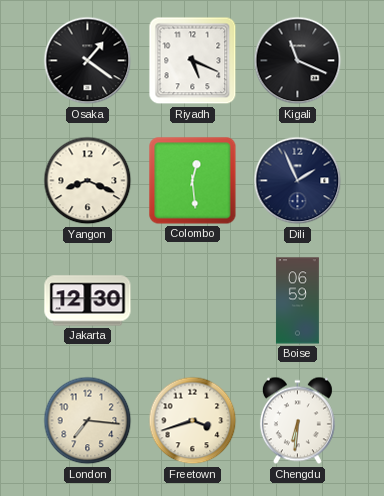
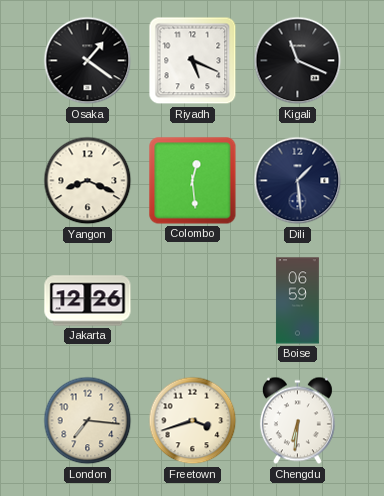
Dili: 1:56 -> 1:29
Jakarta: 12:30 -> 12:26
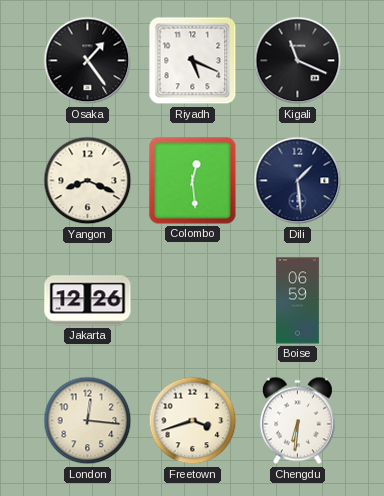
Osaka: 1:21 -> 1:24
London: 7:16 -> 12:16
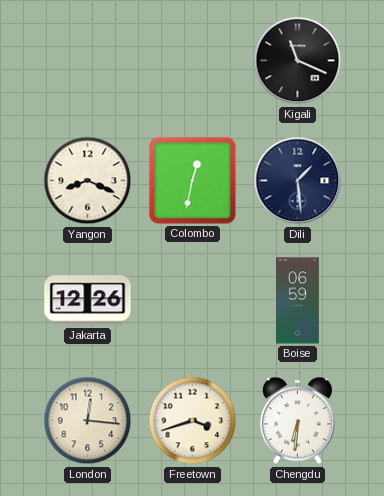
Osaka: 1:24 -> none
Riyadh: 5:19 -> none
Colombo: 12:29 -> 12:32
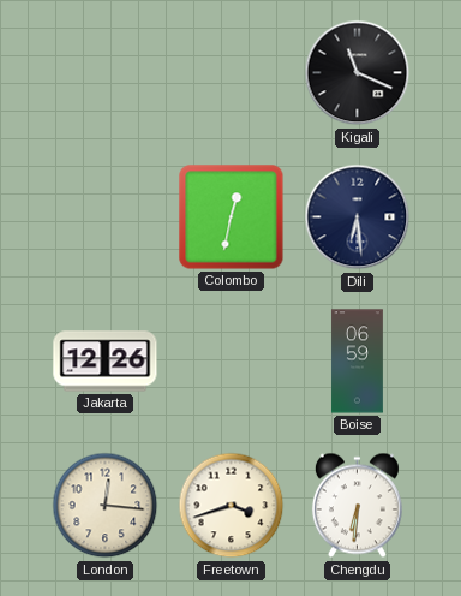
Yangon: 8:19 -> none
Dili: 1:29 -> 6:29
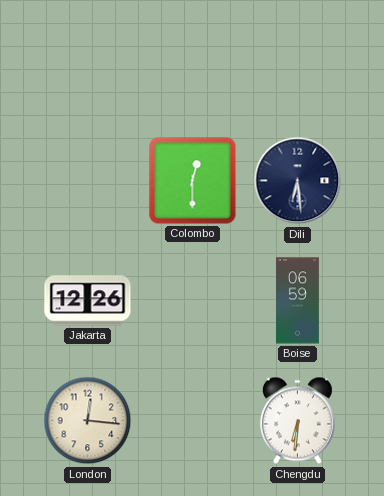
Kigali: 11:19 -> none
Colombo: 12:32 -> 12:30
Freetown: 3:42 -> none
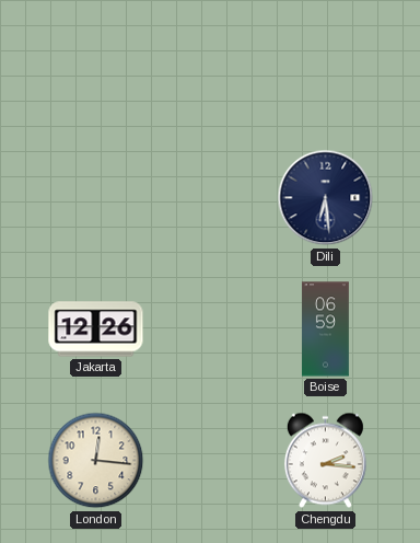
Colombo: 12:30 -> none
Chengdu: 6:31 -> 2:16
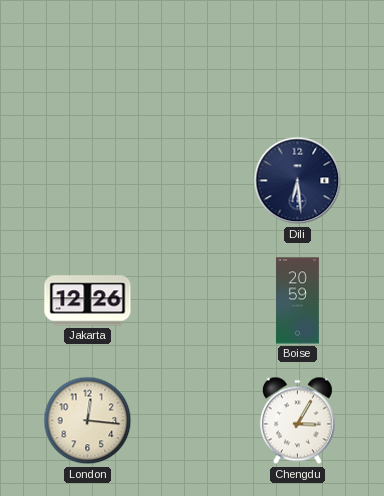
Boise: 06:59 -> 20:59
Chengdu: 2:16 -> 3:05
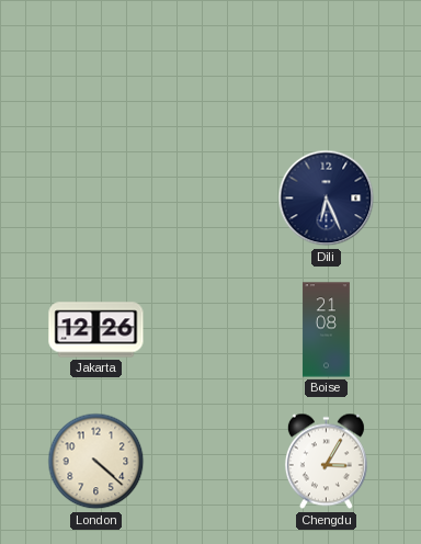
Dili: 6:29 -> 6:26
Boise: 20:59 -> 21:08
London: 12:16 -> 4:22
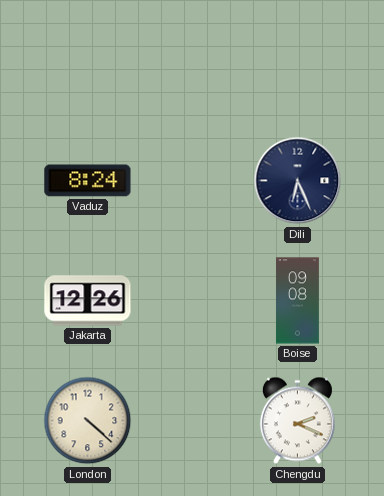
Vaduz: none -> 8:24
Boise: 21:08 -> 09:08
Chengdu: 3:05 -> 2:19
